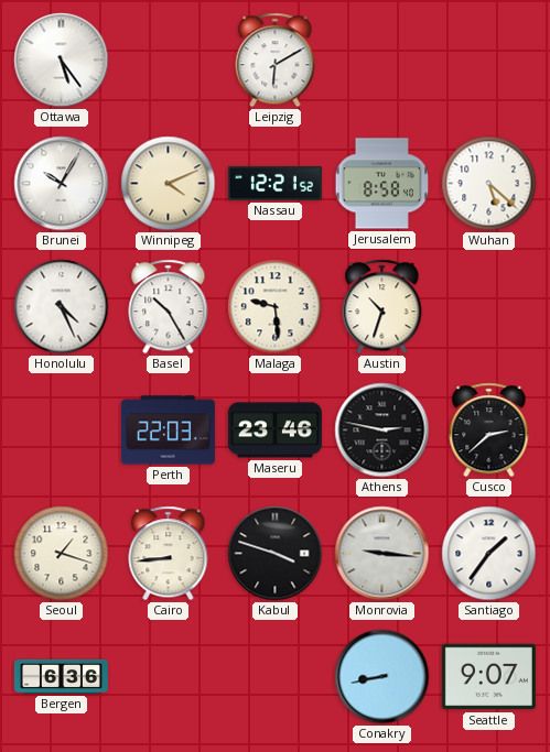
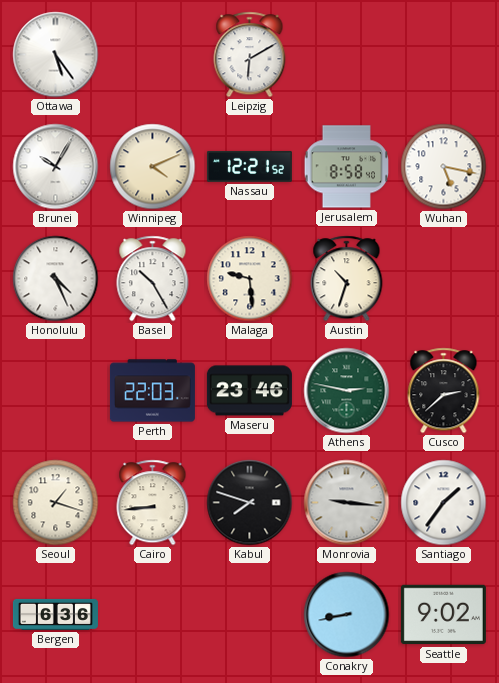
Wuhan: 5:22 -> 5:17
Athens dial: black -> green
Kabul: 3:48 -> 7:48
Seattle: 9:07 -> 9:02
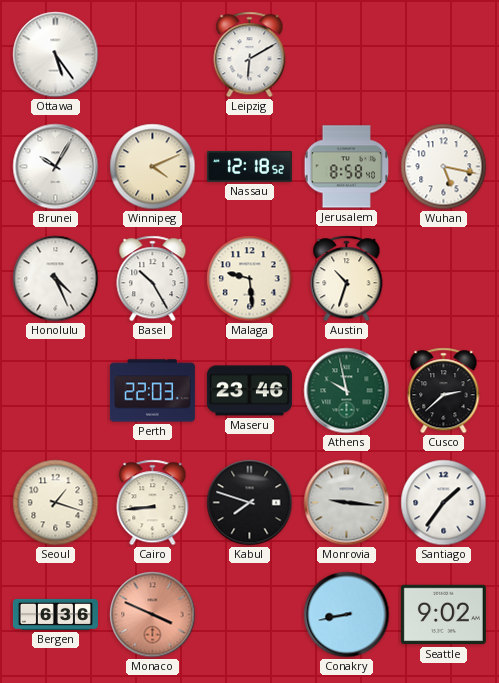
Nassau: 12:21 -> 12:18
Athens: 2:47 -> 9:58
Monaco: none -> 3:49
